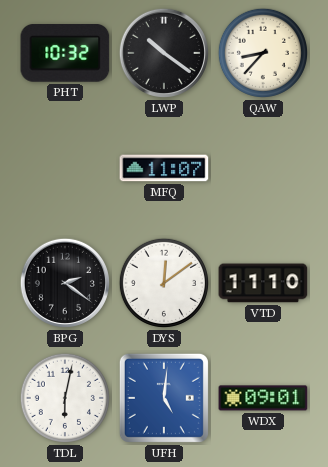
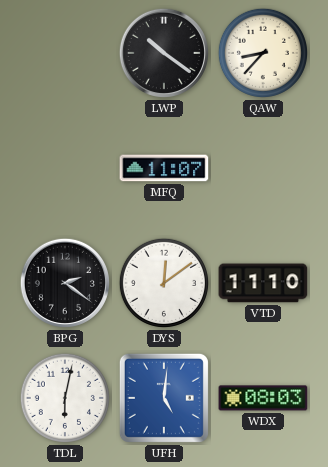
PHT: 10:32 -> none
WDX: 09:01 -> 08:03
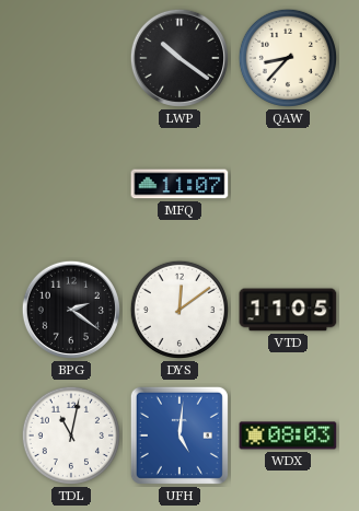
VTD: 11:10 -> 11:05
TDL: 6:02 -> 11:02
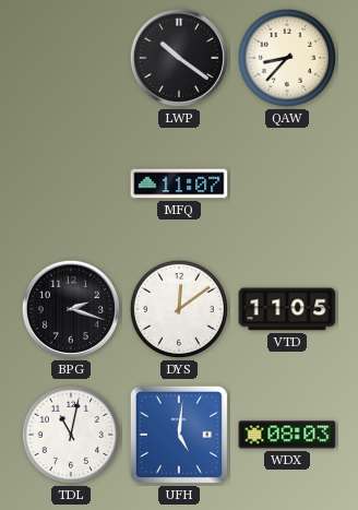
BPG: 2:21 -> 2:18
